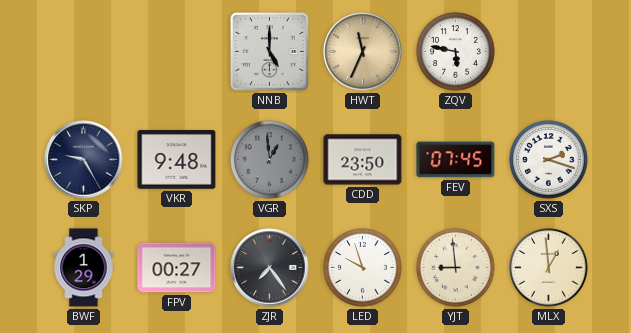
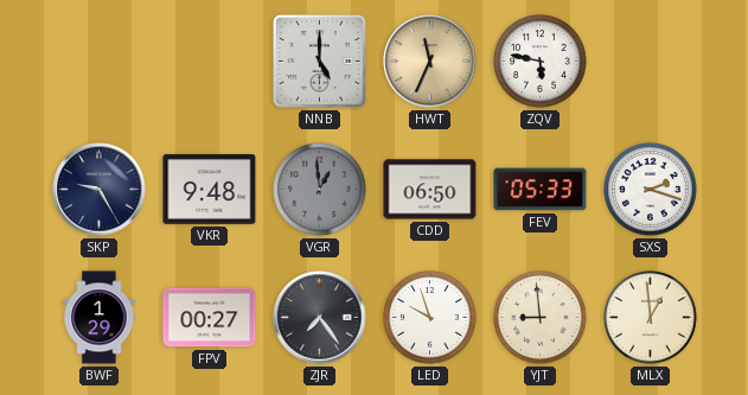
CDD: 23:50 -> 06:50
FEV: 07:45 -> 05:33
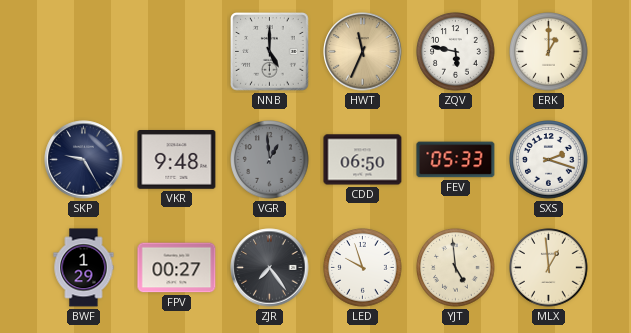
ERK: none -> 1:00
YJT: 8:59 -> 4:59
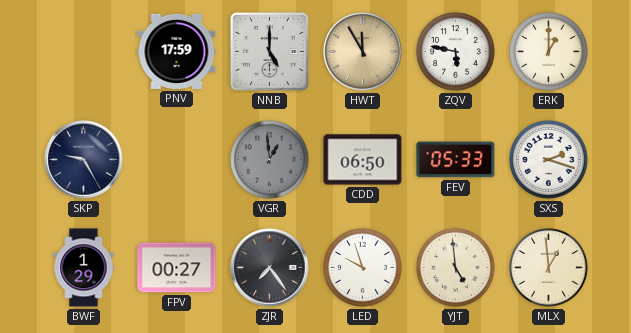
PNV: none -> 17:59
HWT: 11:34 -> 11:55
VKR: 9:48 -> none
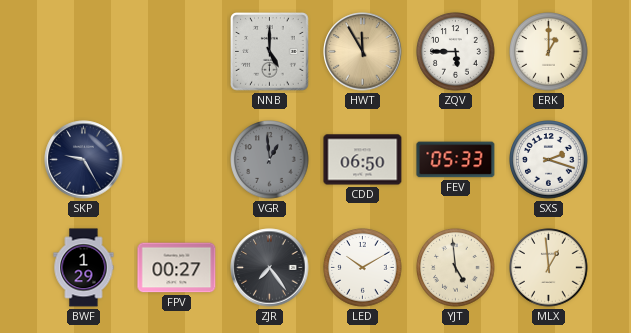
PNV: 17:59 -> none
ZQV: 5:47 -> 5:45
LED: 9:57 -> 10:10
